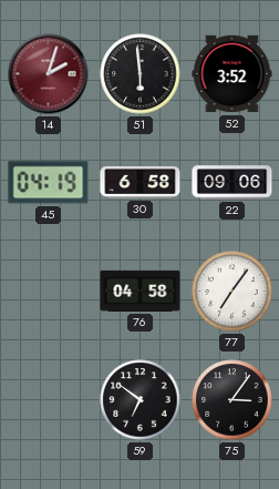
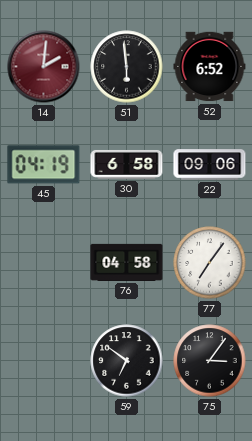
14: 2:03 -> 2:01
52: 3:52 -> 6:52
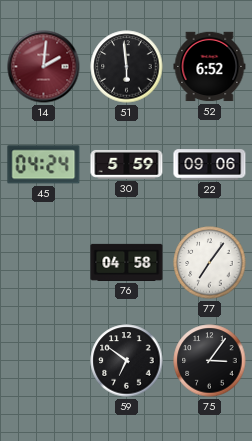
45: 04:19 -> 04:24
30: 6:58 -> 5:59
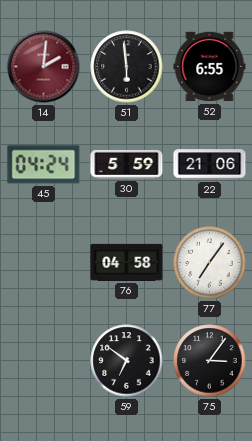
52: 6:52 -> 6:55
22: 09:06 -> 21:06
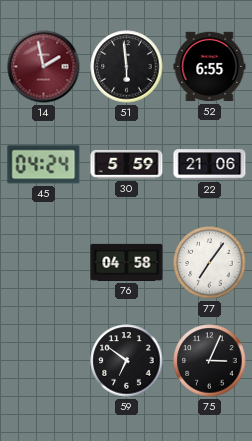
14: 2:01 -> 1:58
75: 3:06 -> 3:04
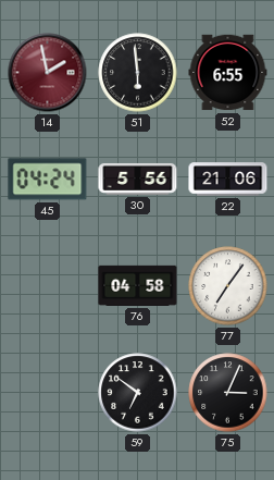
30: 5:59 -> 5:56
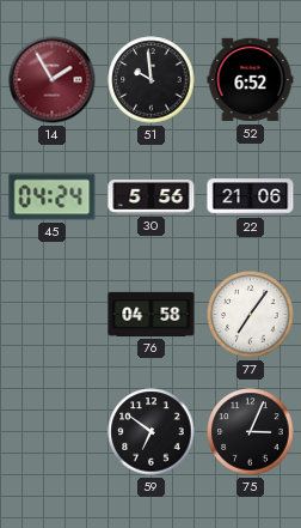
14: 1:58 -> 1:55
51: 5:59 -> 9:59
52: 6:55 -> 6:52
